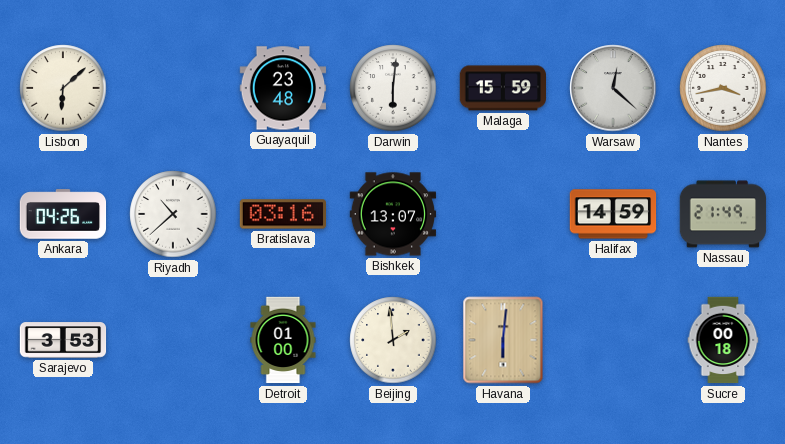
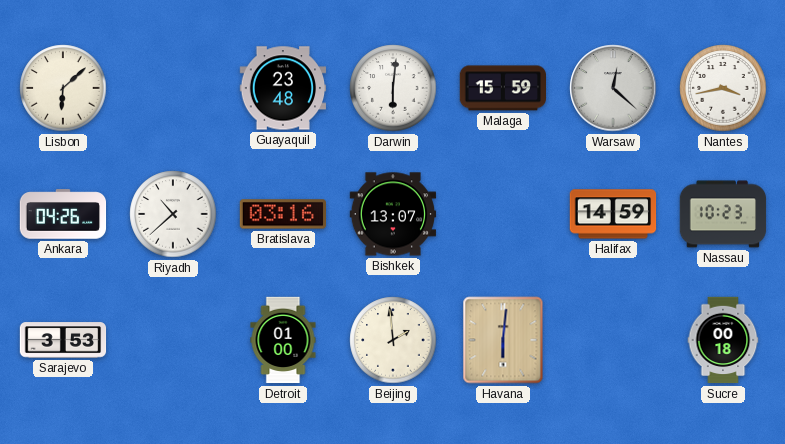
Nassau: 21:49 -> 10:23
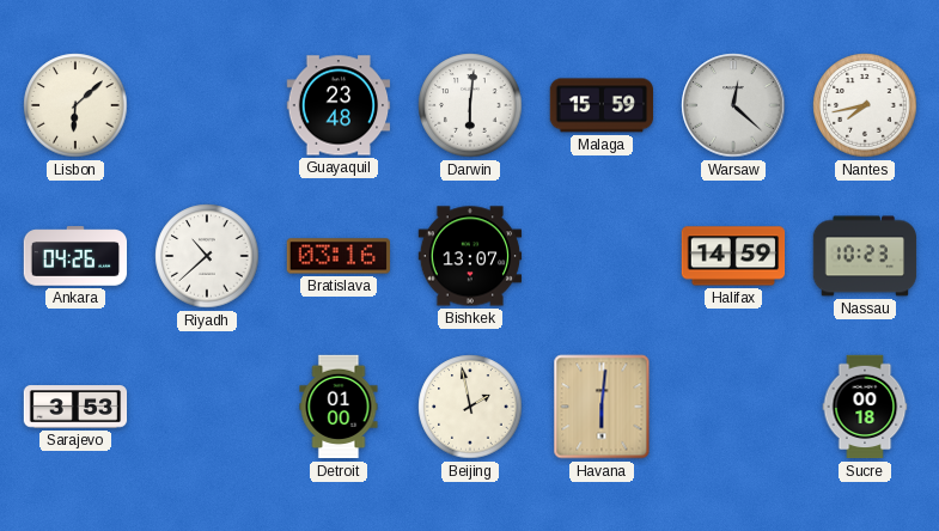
Nantes: 3:43 -> 7:43
Beijing: 1:59 -> 1:58
